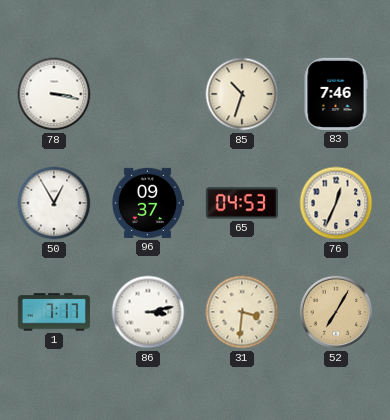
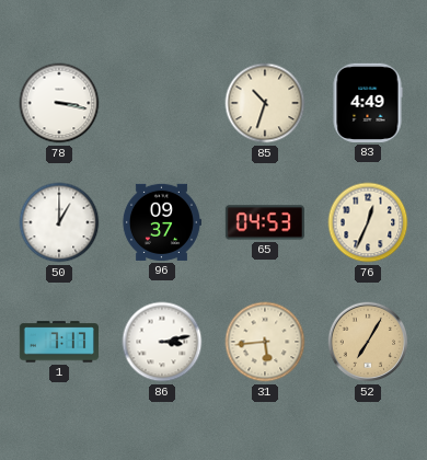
83: 7:46 -> 4:49
50: 12:55 -> 1:00
31: 3:31 -> 5:44
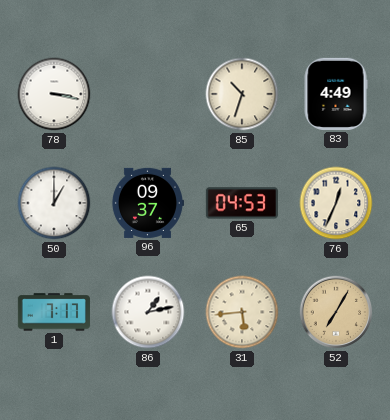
86: 3:13 -> 1:13
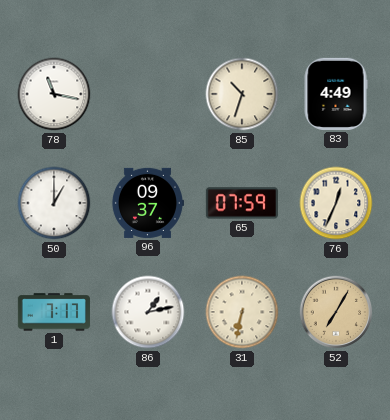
78: 3:17 -> 11:17
65: 04:53 -> 07:59
31: 5:44 -> 6:32
